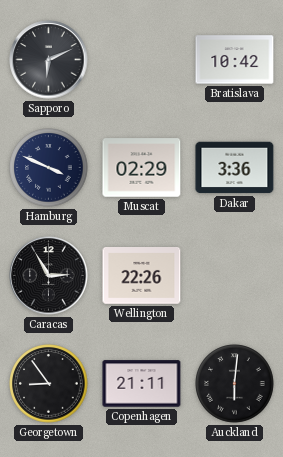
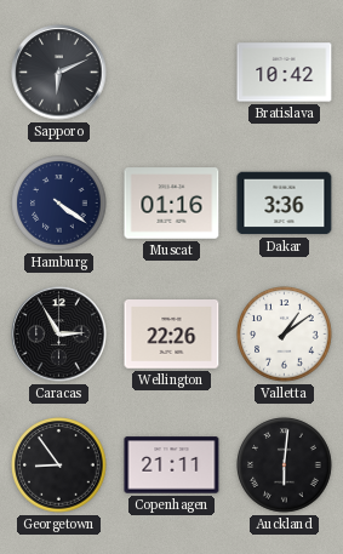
Hamburg: 3:49 -> 4:21
Muscat: 02:29 -> 01:16
Valletta: none -> 1:09
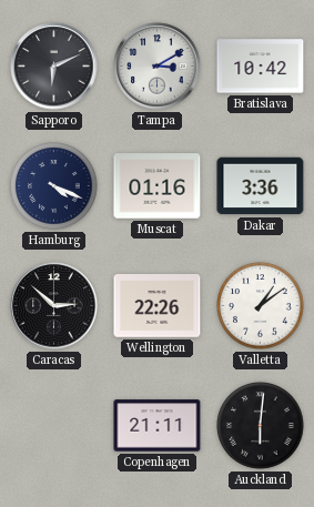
Tampa: none -> 3:10
Hamburg: 4:21 -> 4:19
Caracas: 2:55 -> 2:52
Georgetown: 8:54 -> none
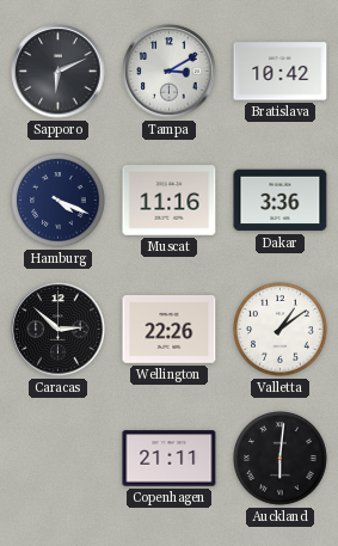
Muscat: 01:16 -> 11:16
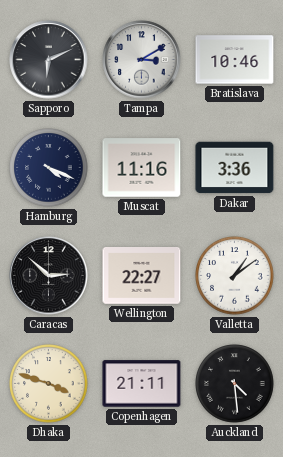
Bratislava: 10:42 -> 10:46
Wellington: 22:26 -> 22:27
Dhaka: none -> 3:48
Auckland: 6:01 -> 4:29
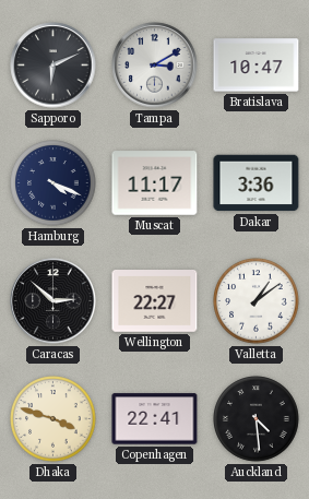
Bratislava: 10:46 -> 10:47
Muscat: 11:16 -> 11:17
Copenhagen: 21:11 -> 22:41
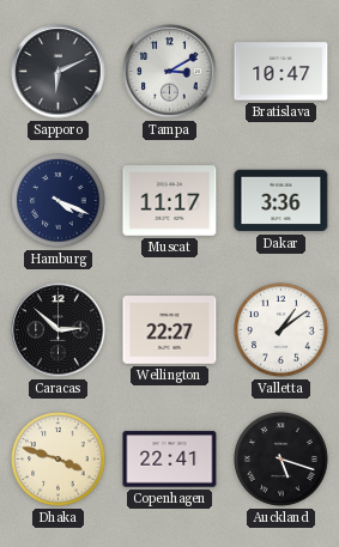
Auckland: 4:29 -> 5:18
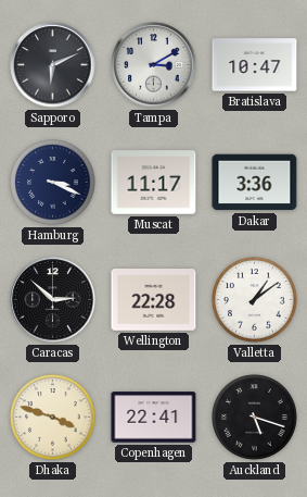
Hamburg: 4:19 -> 3:19
Wellington: 22:27 -> 22:28
